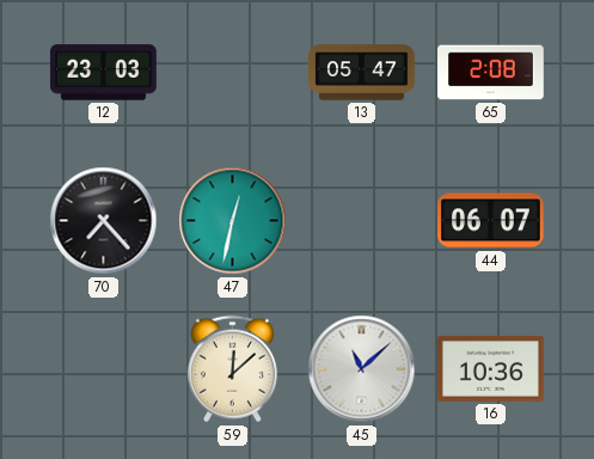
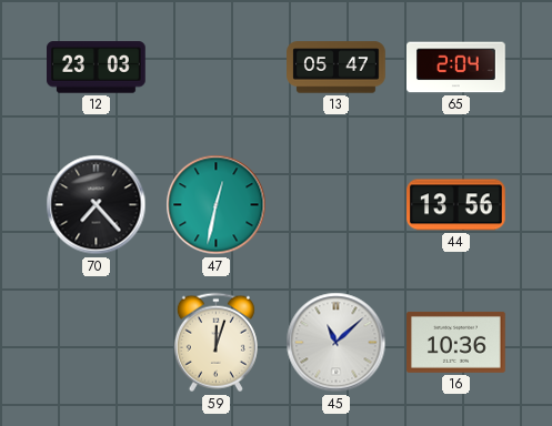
65: 2:08 -> 2:04
44: 06:07 -> 13:56
59: 12:08 -> 12:03
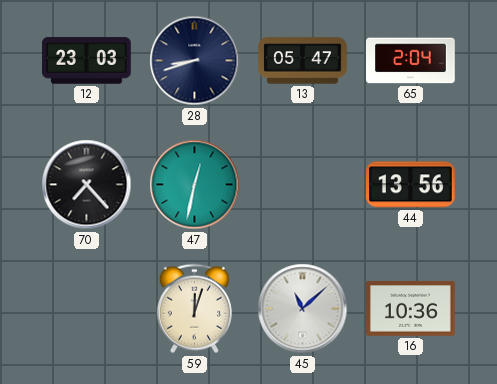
28: none -> 8:42
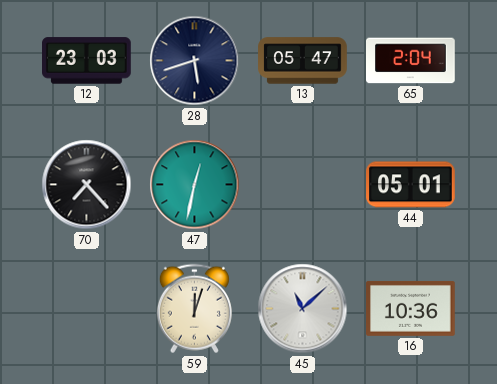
28: 8:42 -> 5:42
44: 13:56 -> 05:01
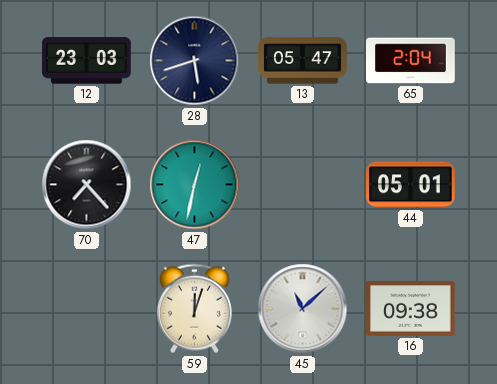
16: 10:36 -> 09:38
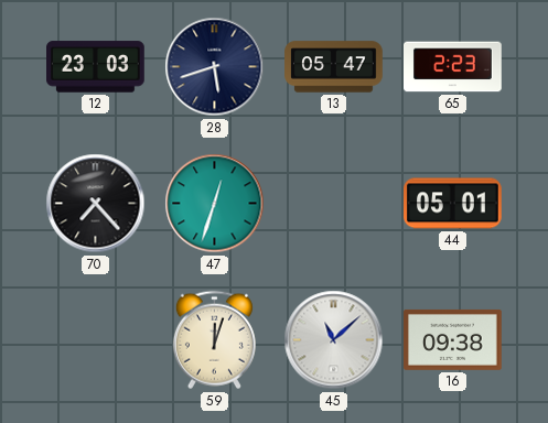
65: 2:04 -> 2:23
47: 12:32 -> 12:33
